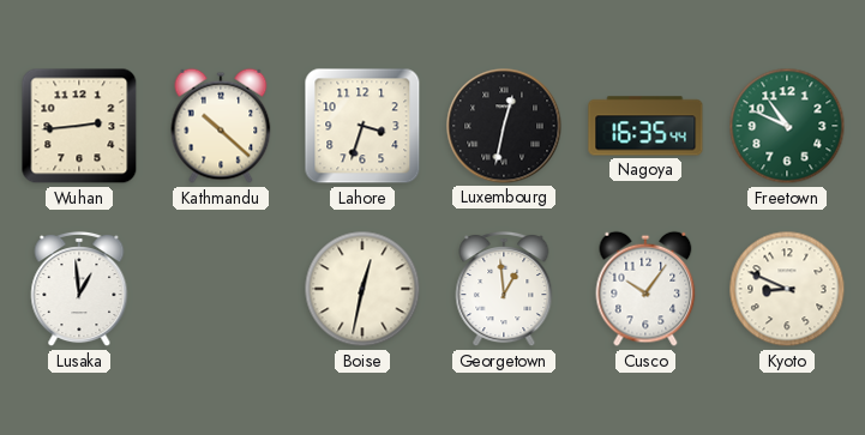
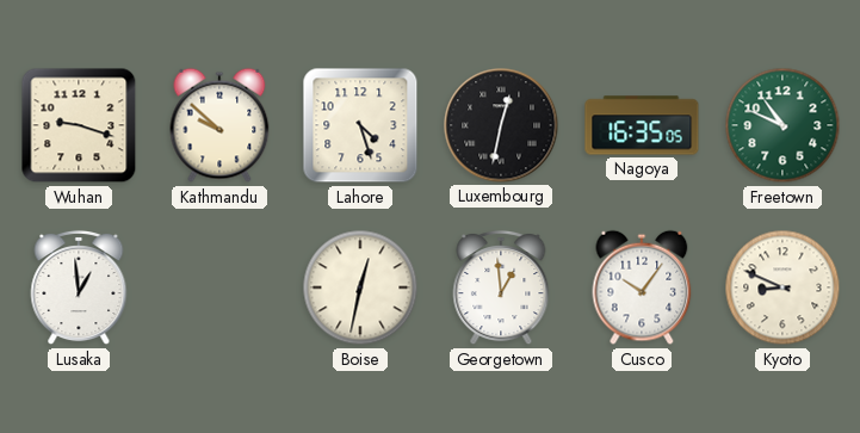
Wuhan: 2:44 -> 9:18
Kathmandu: 10:22 -> 9:52
Lahore: 3:33 -> 4:27
Nagoya: 16:35:44 -> 16:35:05
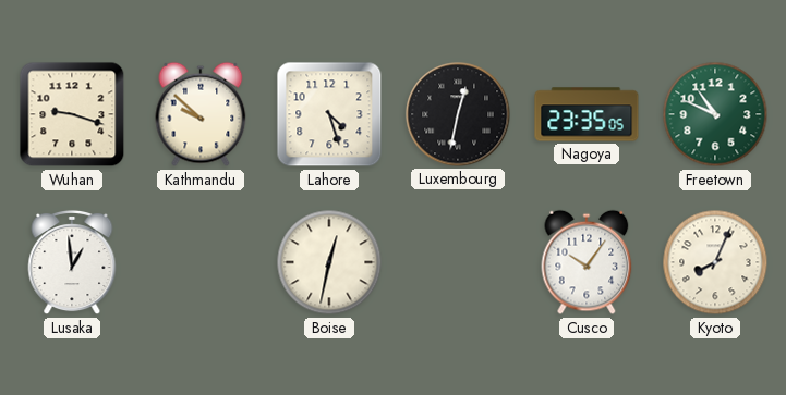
Nagoya: 16:35 -> 23:35
Georgetown: 12:59 -> none
Kyoto: 8:49 -> 8:04
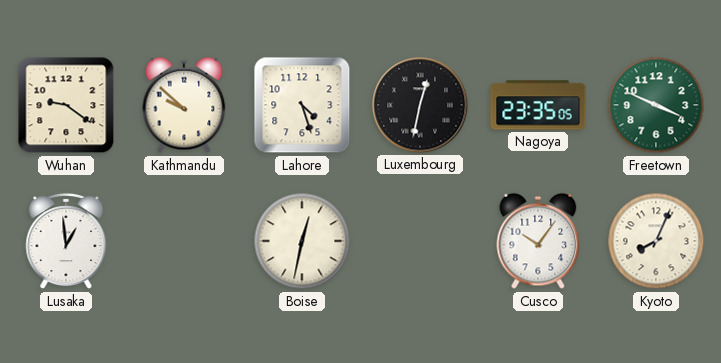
Wuhan: 9:18 -> 9:21
Freetown: 10:49 -> 3:49
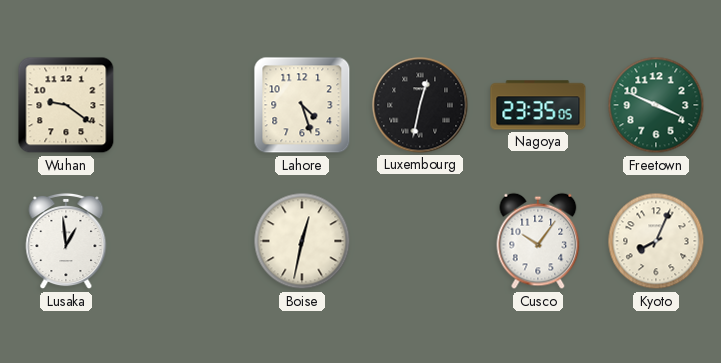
Kathmandu: 9:52 -> none
